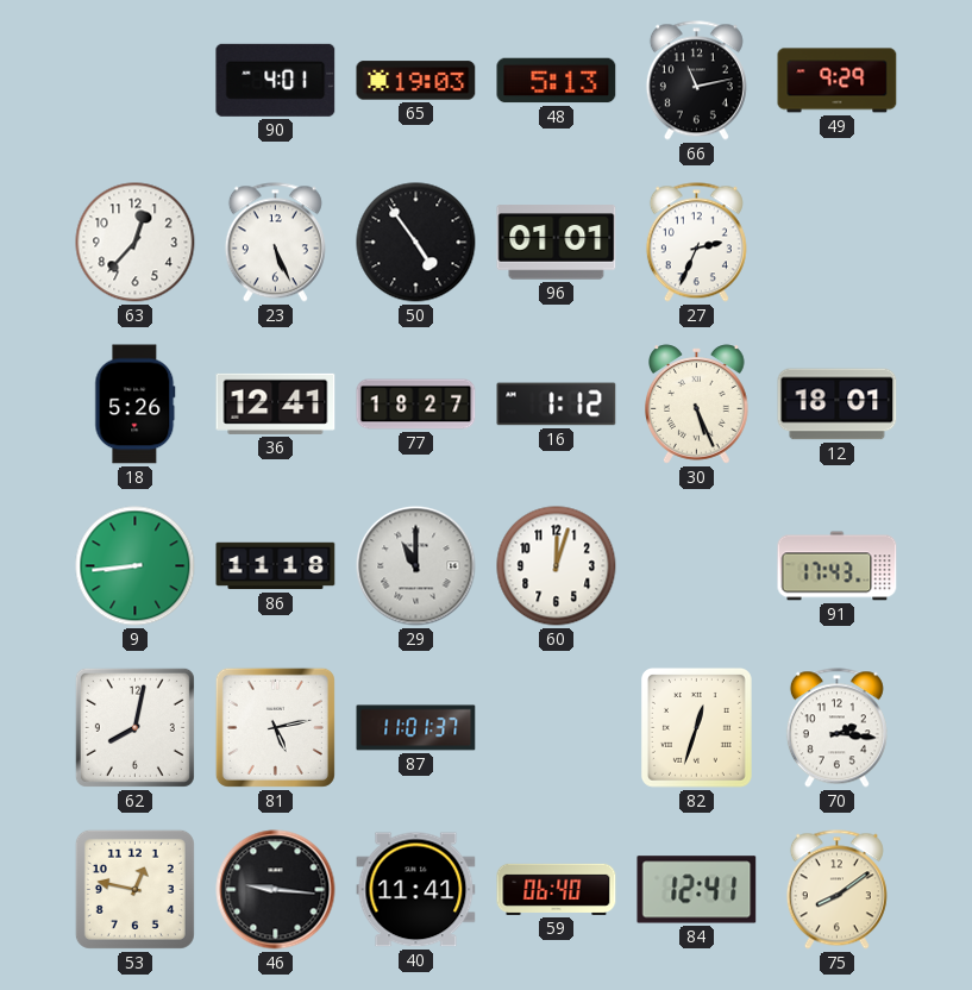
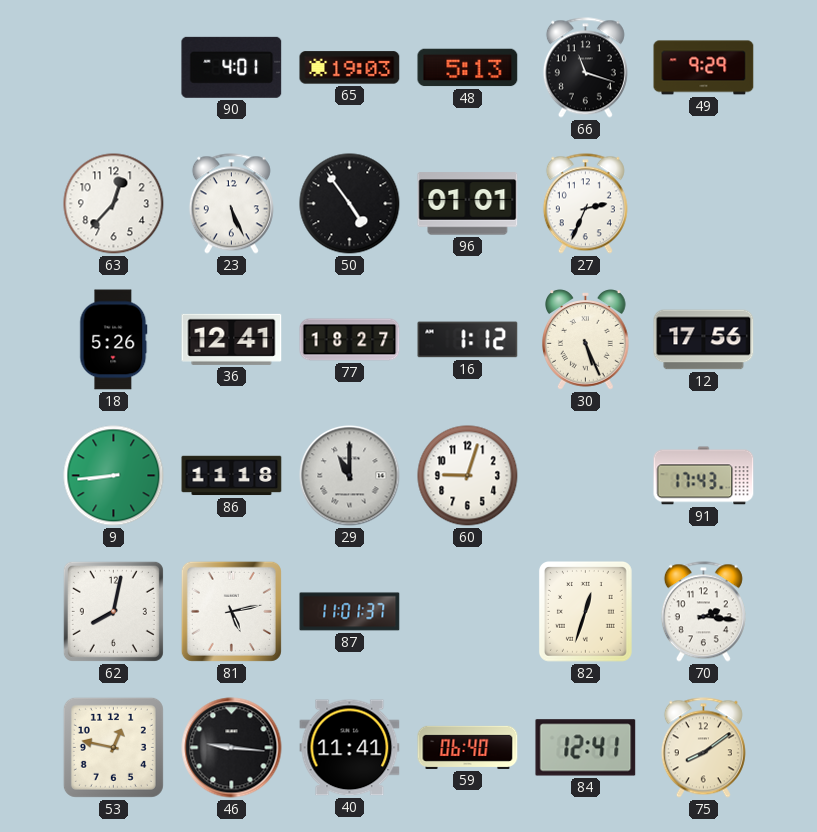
66: 11:13 -> 11:18
12: 18:01 -> 17:56
60: 12:03 -> 9:03
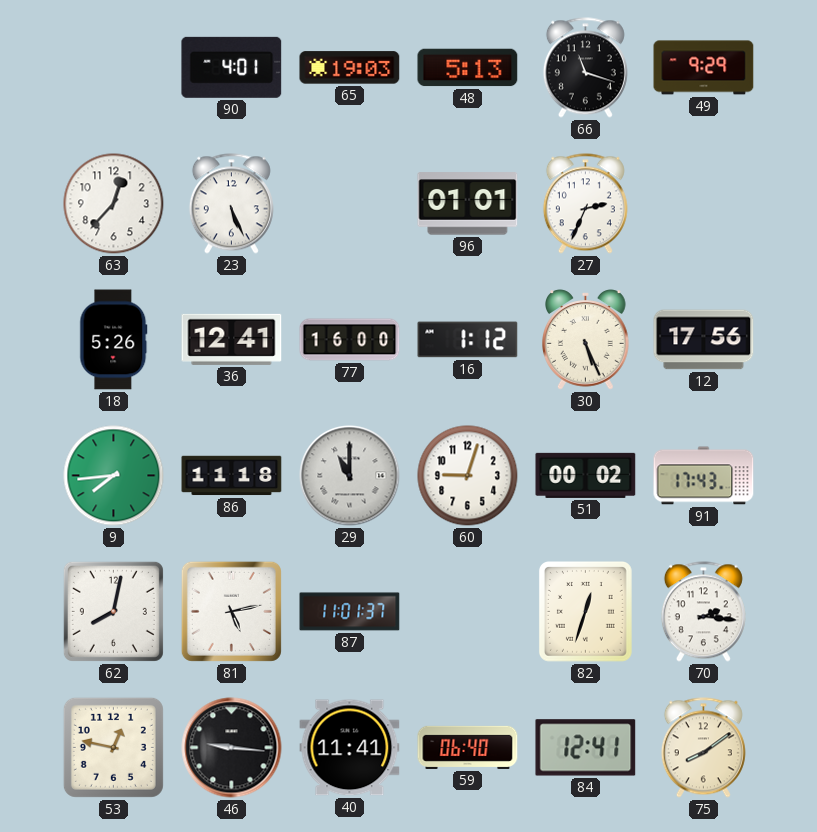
50: 4:54 -> none
77: 18:27 -> 16:00
9: 8:44 -> 7:44
51: none -> 00:02
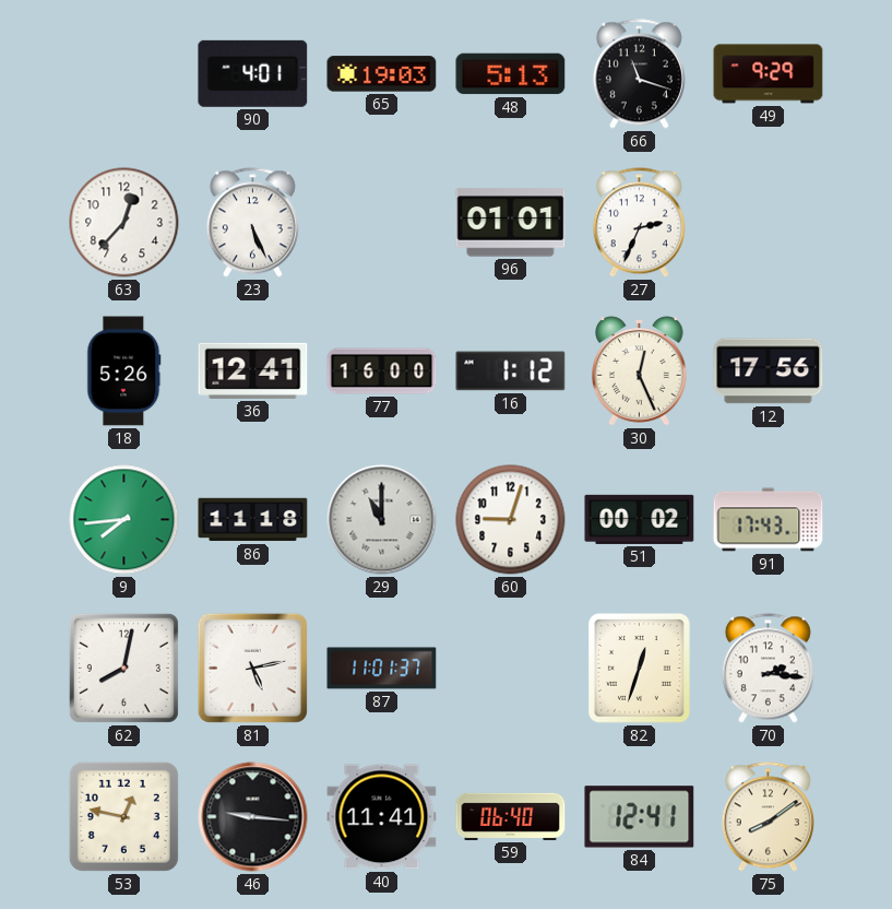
30: 5:26 -> 12:26
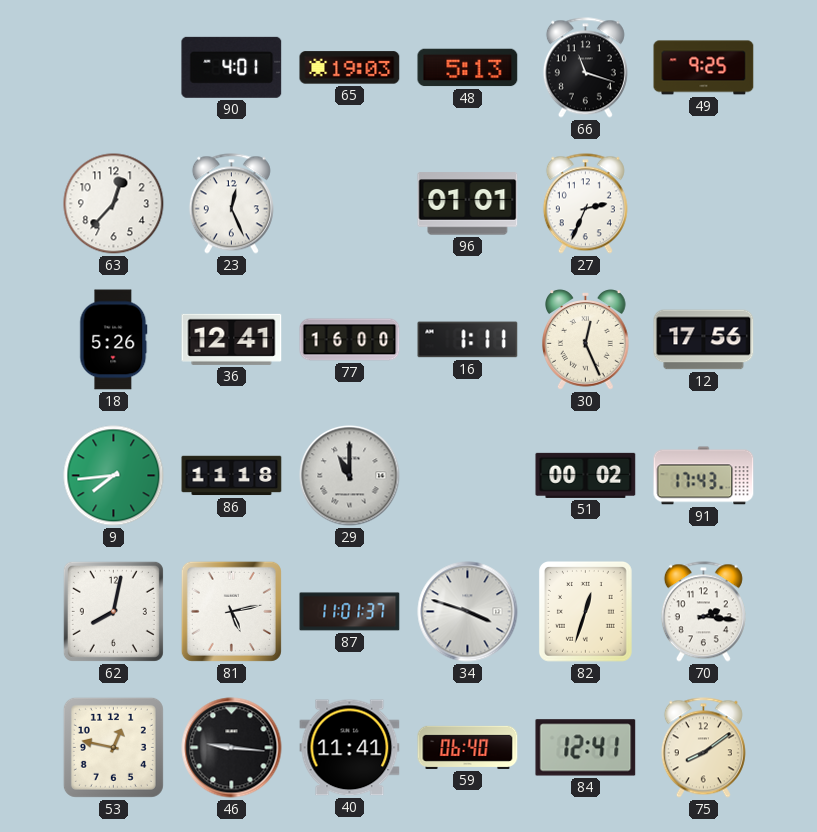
49: 9:29 -> 9:25
23: 5:26 -> 12:26
16: 1:12 -> 1:11
60: 9:03 -> none
34: none -> 3:48
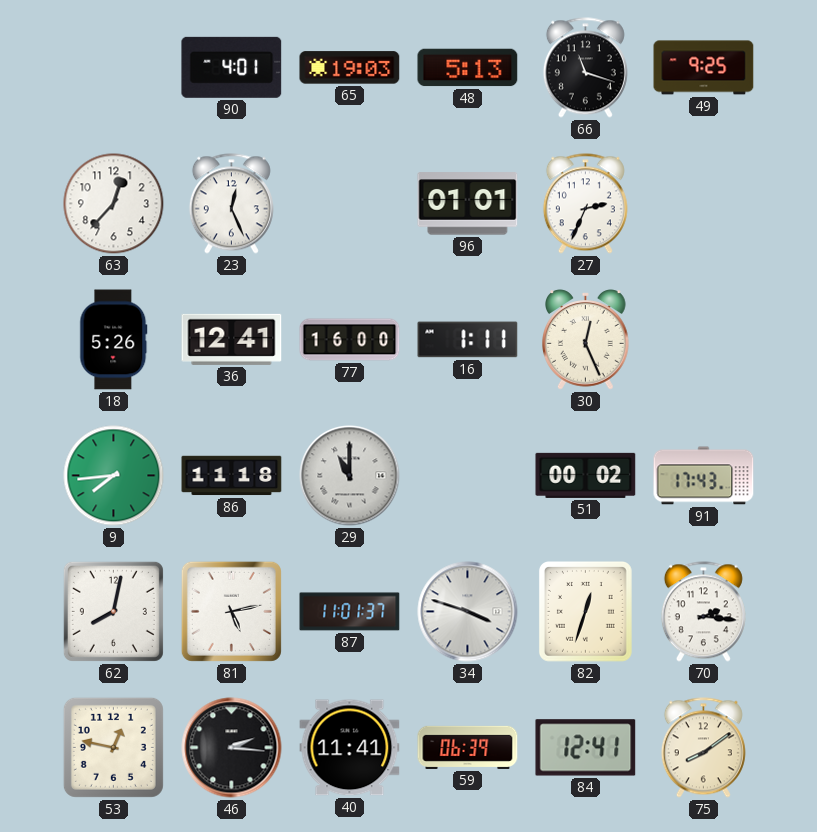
12: 17:56 -> none
46: 9:16 -> 2:16
59: 06:40 -> 06:39
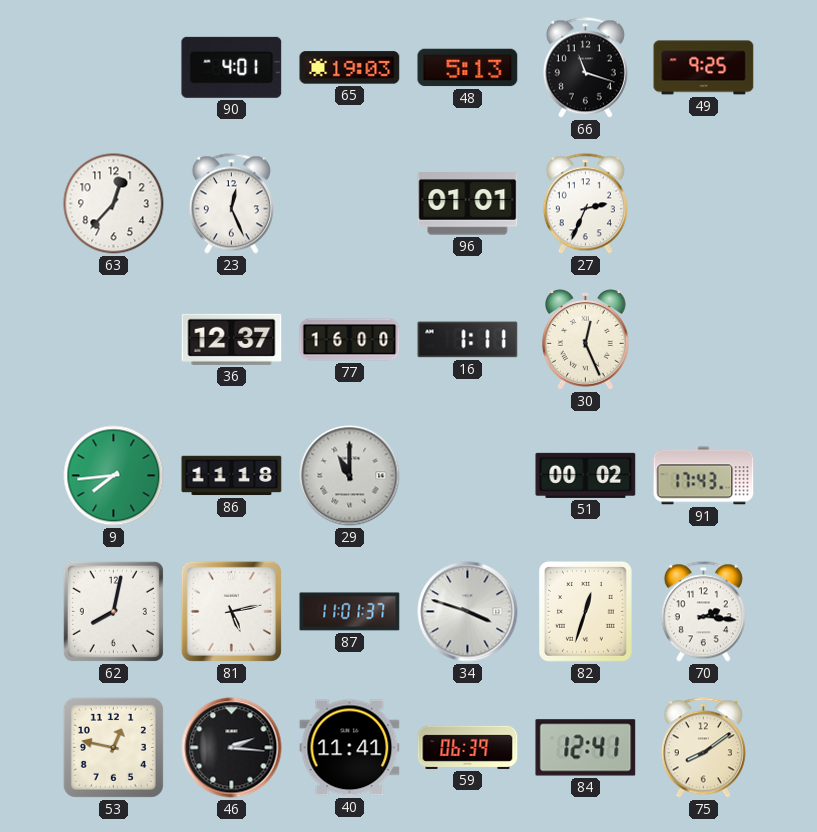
18: 5:26 -> none
36: 12:41 -> 12:37
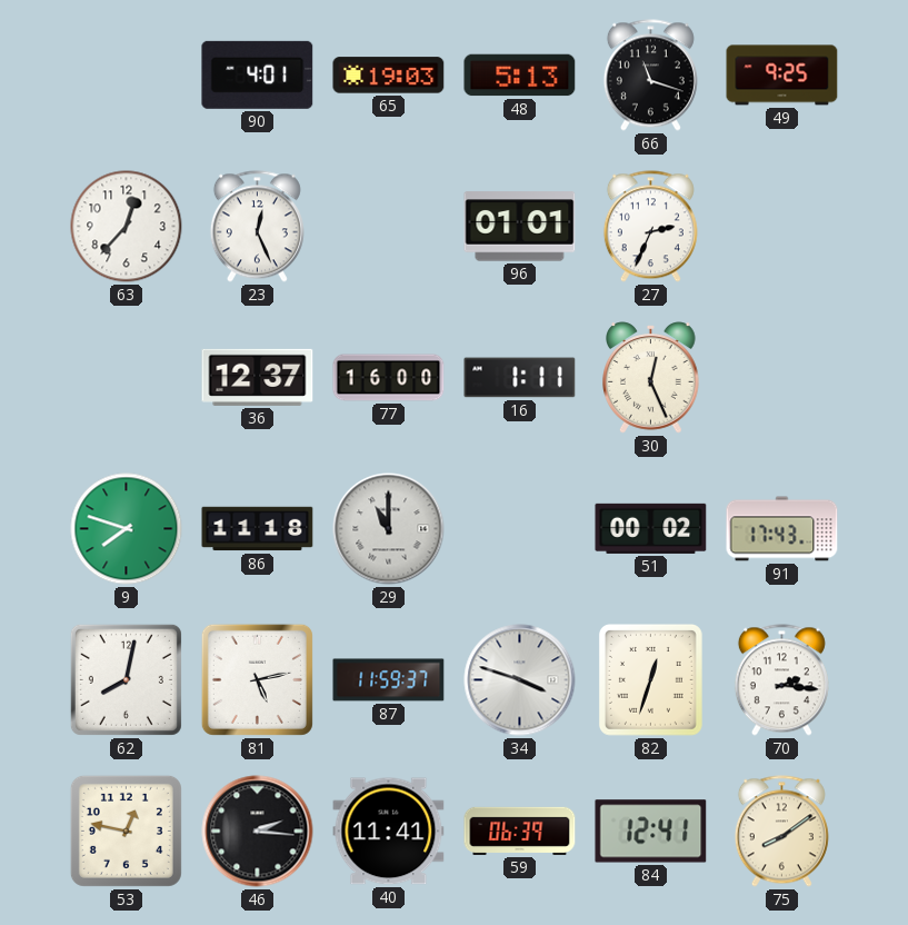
9: 7:44 -> 7:48
87: 11:01 -> 11:59
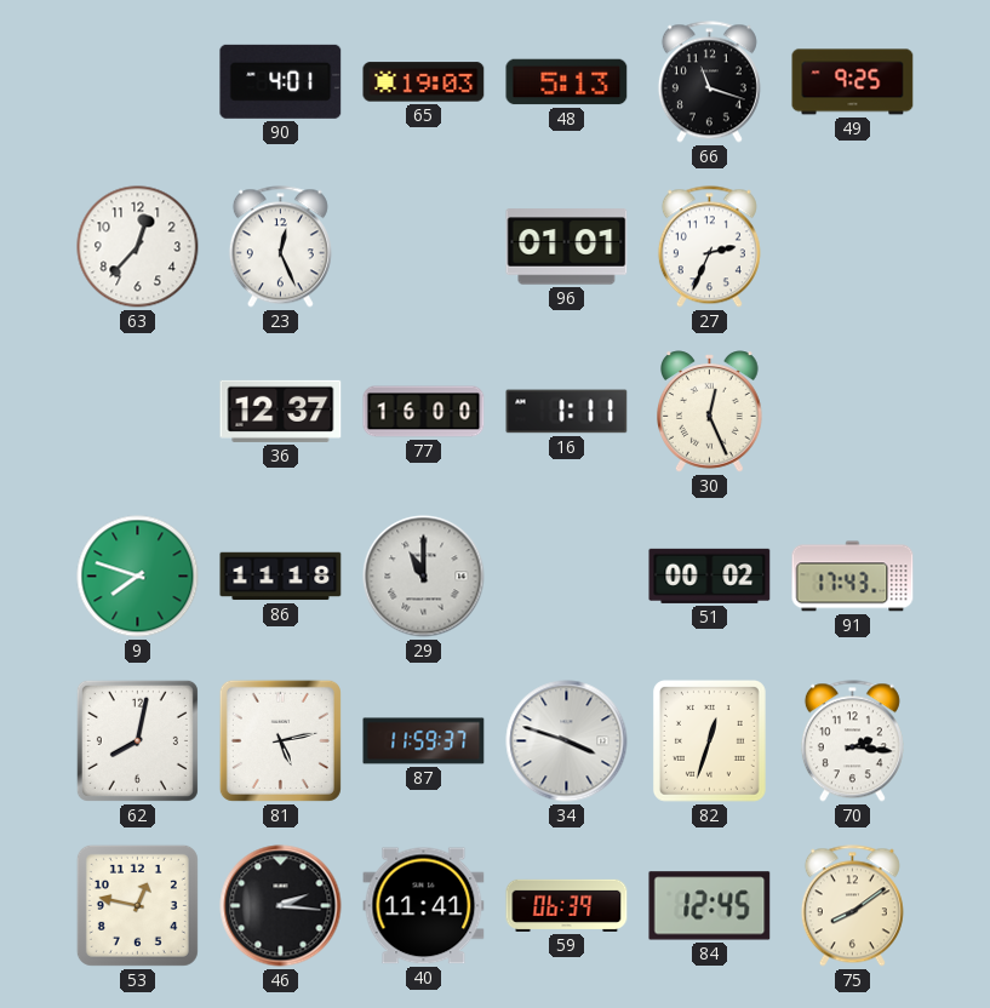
84: 12:41 -> 12:45
